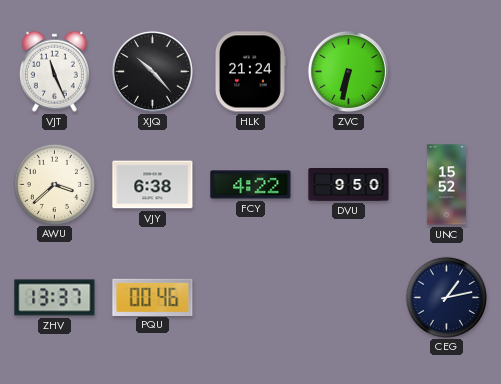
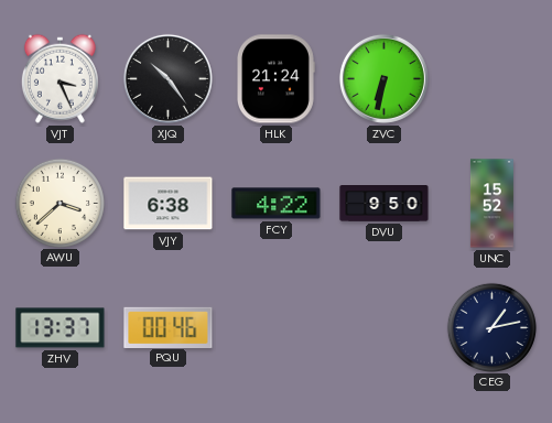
VJT: 11:26 -> 3:26
XJQ: 10:23 -> 10:24
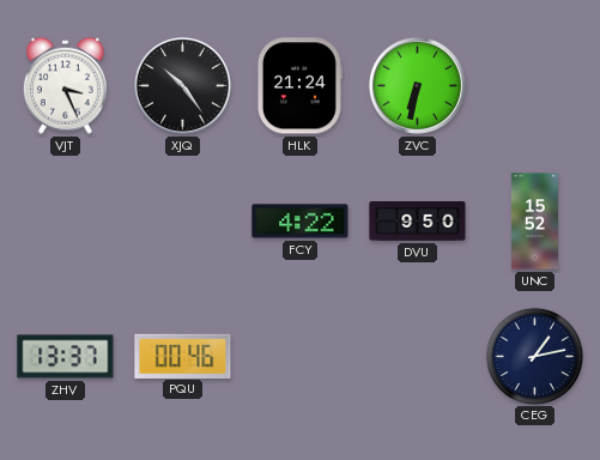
AWU: 3:38 -> none
VJY: 6:38 -> none
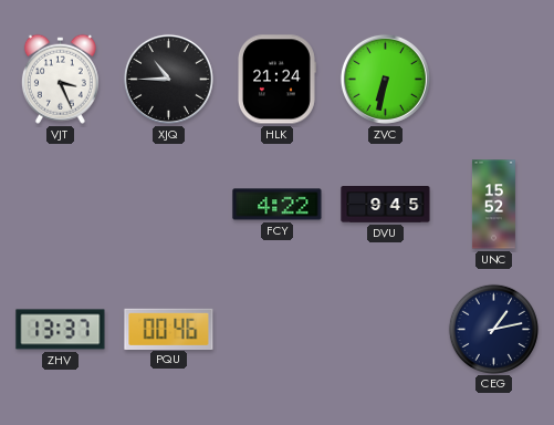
XJQ: 10:24 -> 10:45
DVU: 9:50 -> 9:45
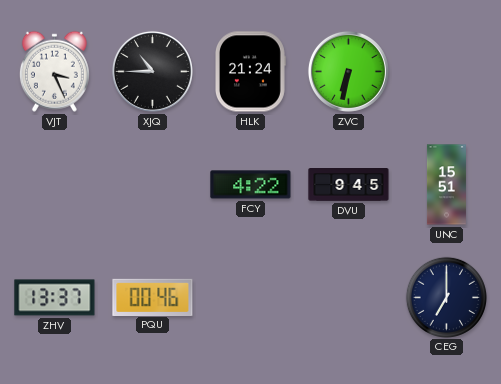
UNC: 15:52 -> 15:51
CEG: 1:13 -> 7:00
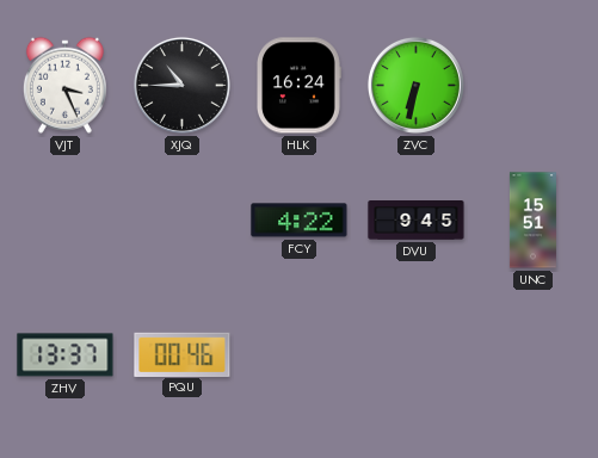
HLK: 21:24 -> 16:24
CEG: 7:00 -> none
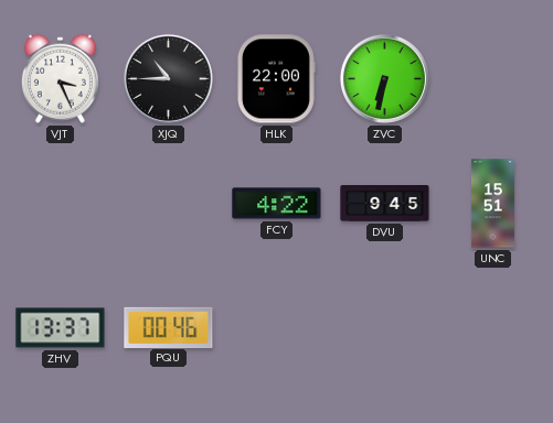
HLK: 16:24 -> 22:00
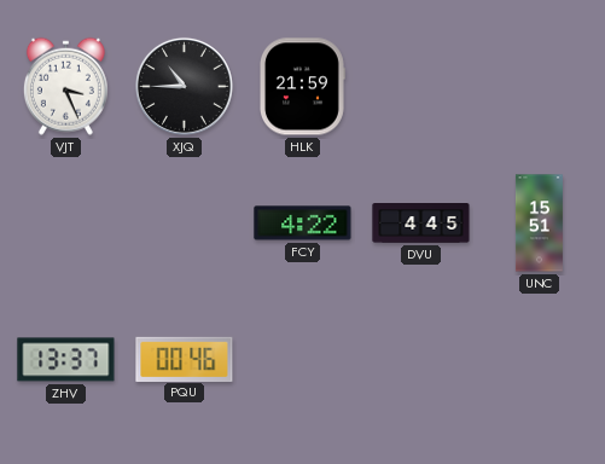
HLK: 22:00 -> 21:59
ZVC: 6:32 -> none
DVU: 9:45 -> 4:45
